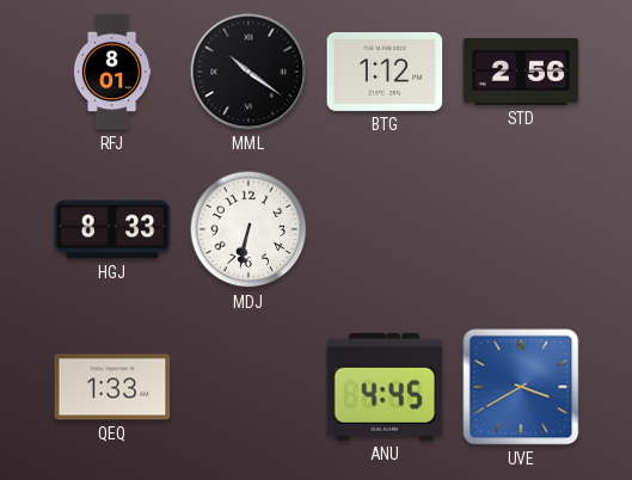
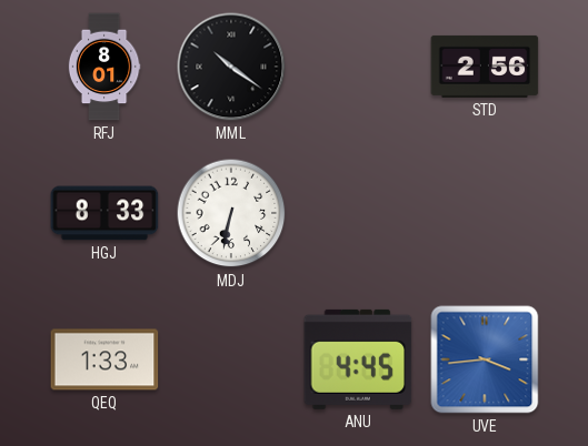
BTG: 1:12 -> none
UVE: 3:40 -> 3:44
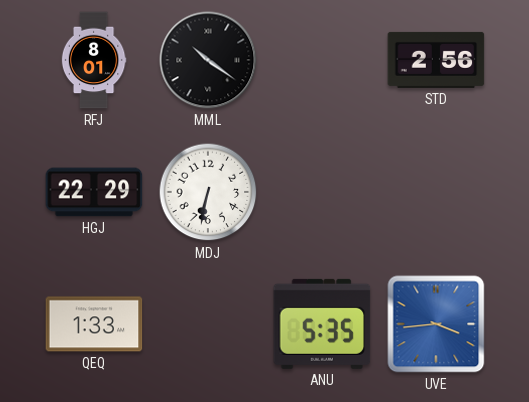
HGJ: 8:33 -> 22:29
ANU: 4:45 -> 5:35
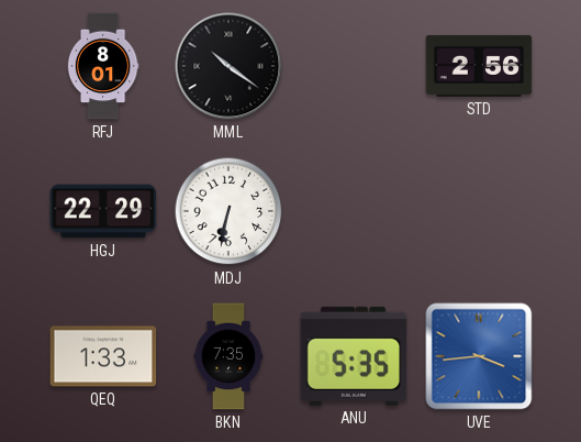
BKN: none -> 7:35
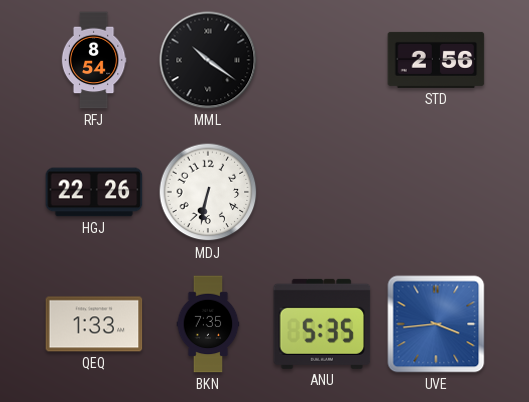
RFJ: 8:01 -> 8:54
HGJ: 22:29 -> 22:26
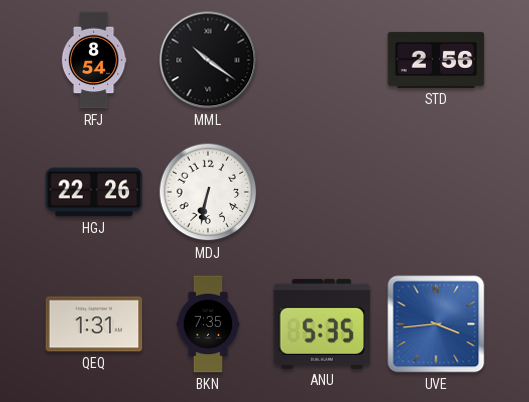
QEQ: 1:33 -> 1:31
